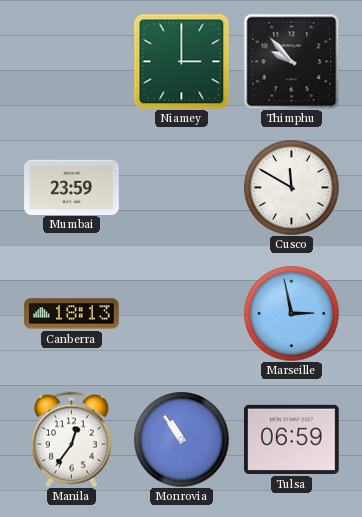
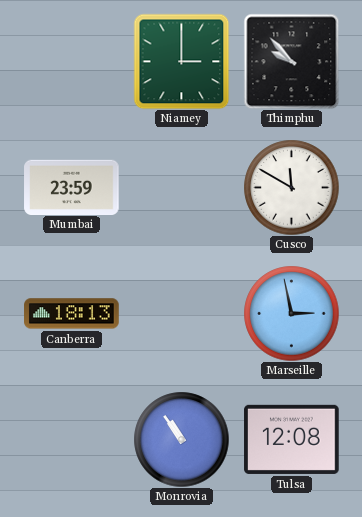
Manila: 12:36 -> none
Tulsa: 06:59 -> 12:08
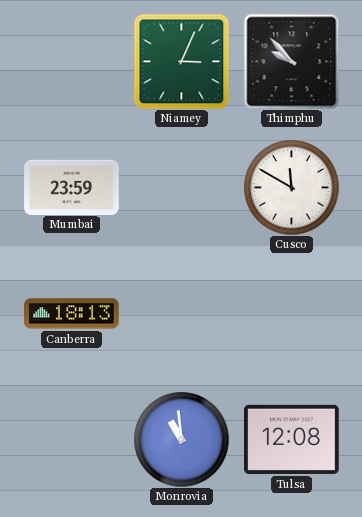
Niamey: 3:00 -> 3:04
Marseille: 2:58 -> none
Monrovia: 10:54 -> 10:59
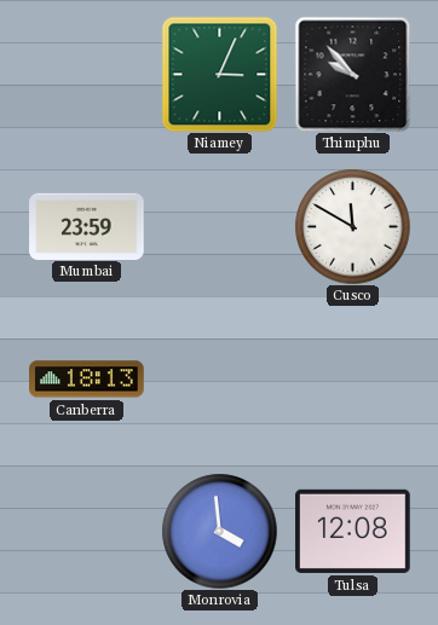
Monrovia: 10:59 -> 3:59
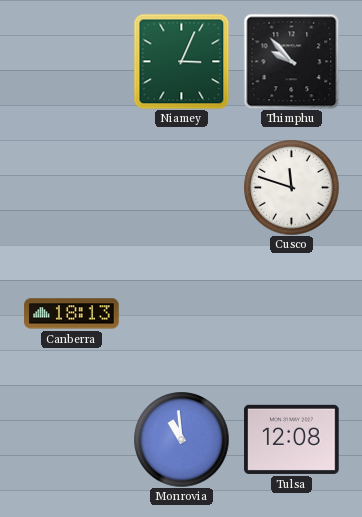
Mumbai: 23:59 -> none
Cusco: 11:50 -> 11:48
Monrovia: 3:59 -> 10:59
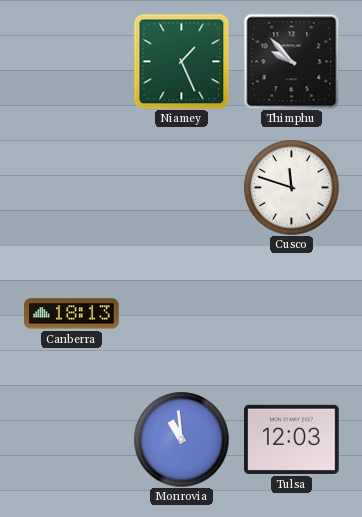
Niamey: 3:04 -> 1:26
Tulsa: 12:08 -> 12:03
